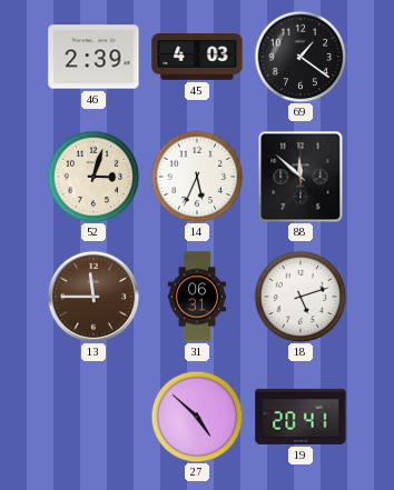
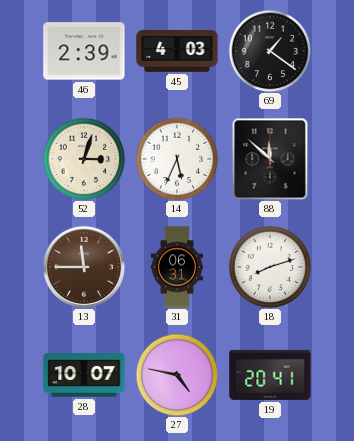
18: 5:12 -> 8:12
28: none -> 10:07
27: 4:52 -> 4:47
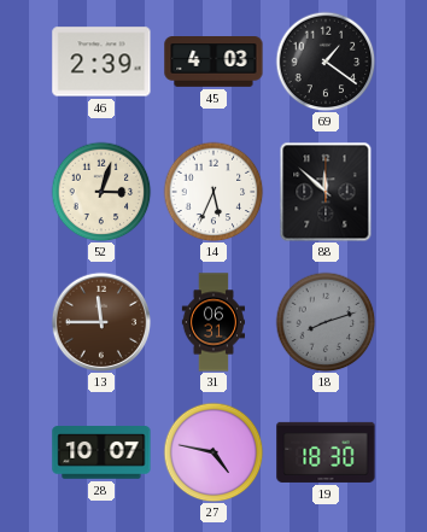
18 dial: white -> grey
19: 20:41 -> 18:30
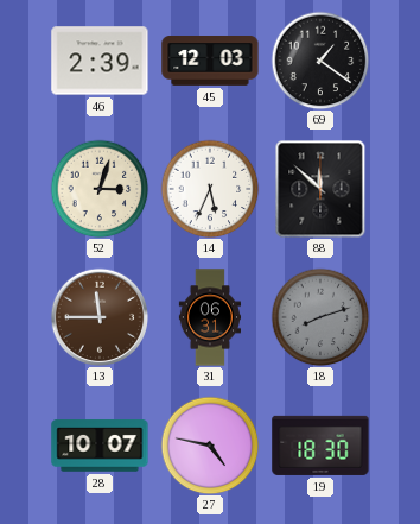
45: 4:03 -> 12:03
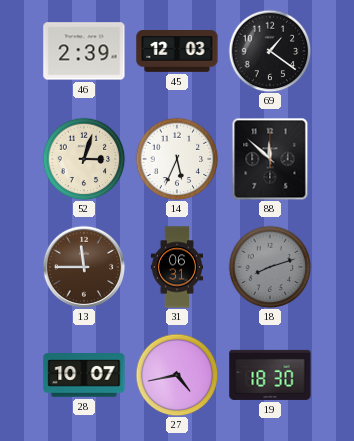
27: 4:47 -> 4:43
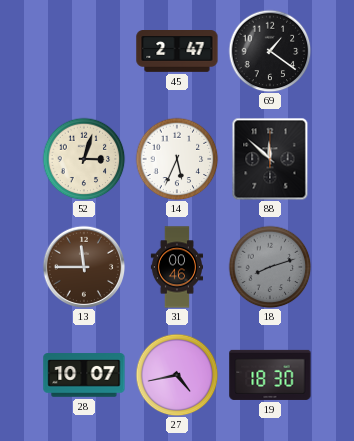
46: 2:39 -> none
45: 12:03 -> 2:47
31: 06:31 -> 00:46
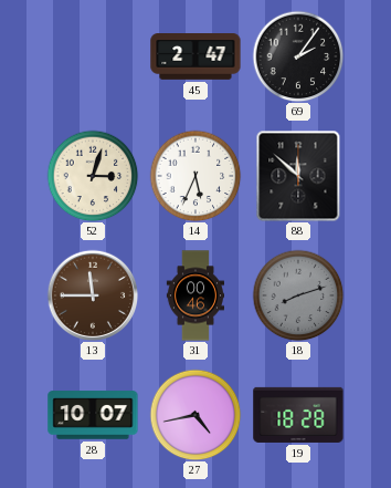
69: 1:21 -> 2:06
19: 18:30 -> 18:28
